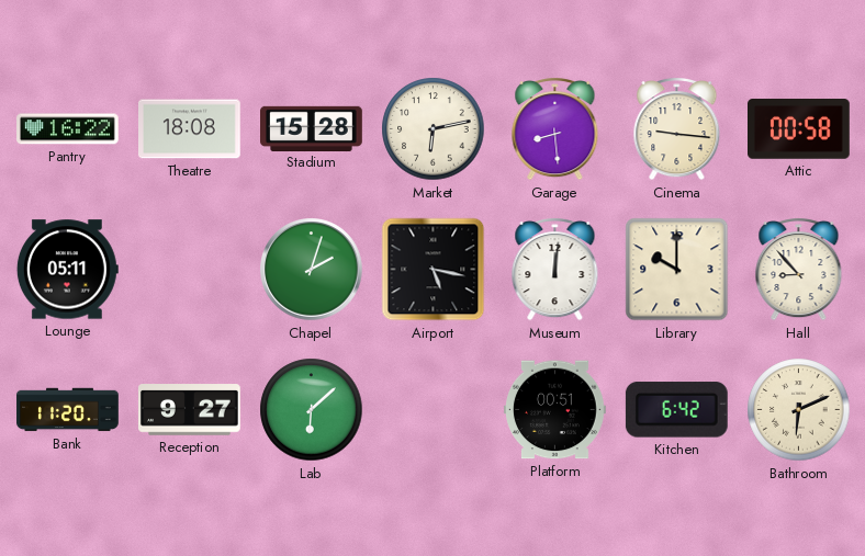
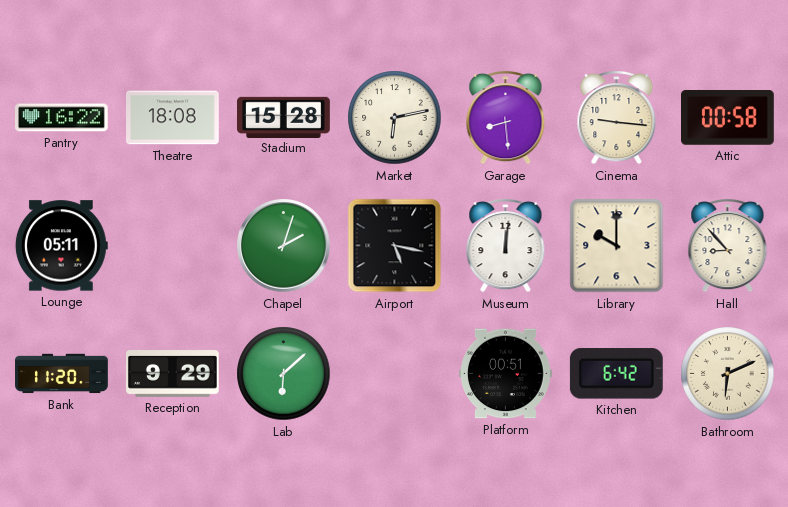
Reception: 9:27 -> 9:29
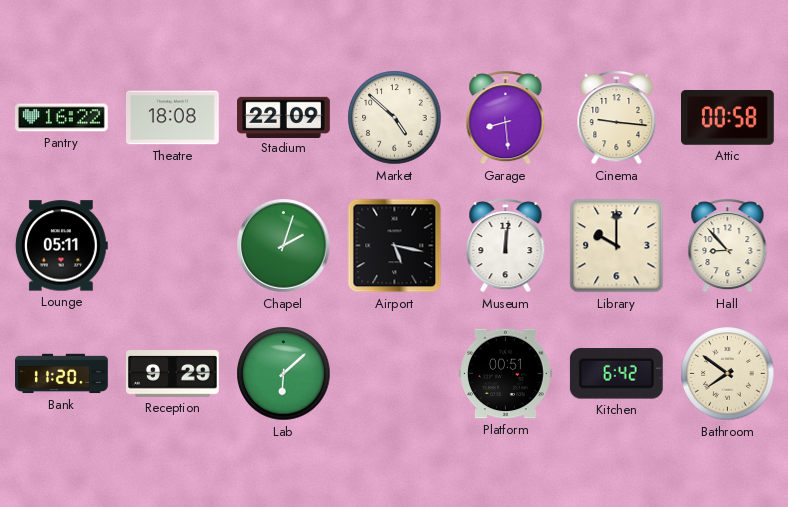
Stadium: 15:28 -> 22:09
Market: 6:13 -> 4:52
Bathroom: 6:11 -> 7:51
